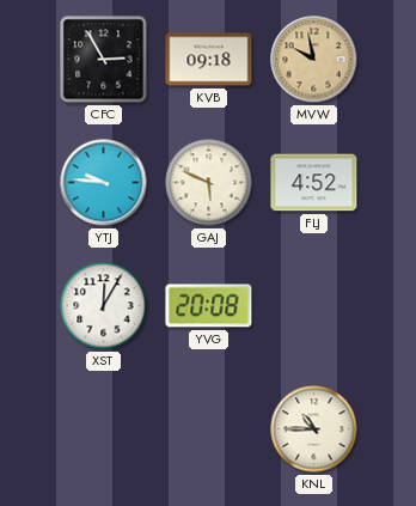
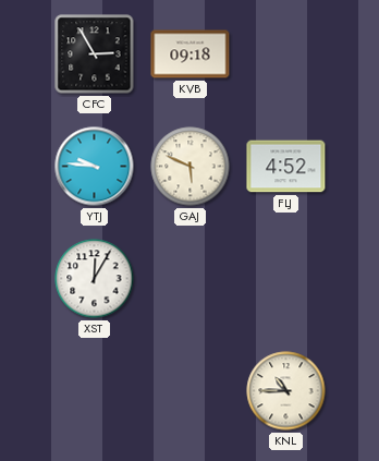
MVW: 9:58 -> none
YVG: 20:08 -> none
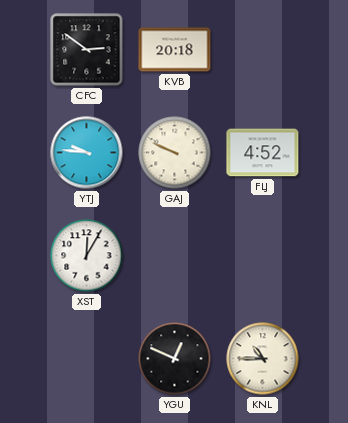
CFC: 2:55 -> 2:51
KVB: 09:18 -> 20:18
GAJ: 5:49 -> 9:49
YGU: none -> 12:49
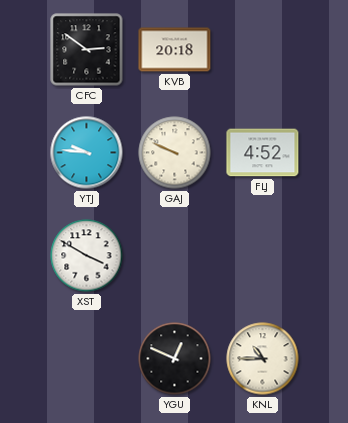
XST: 12:05 -> 3:50
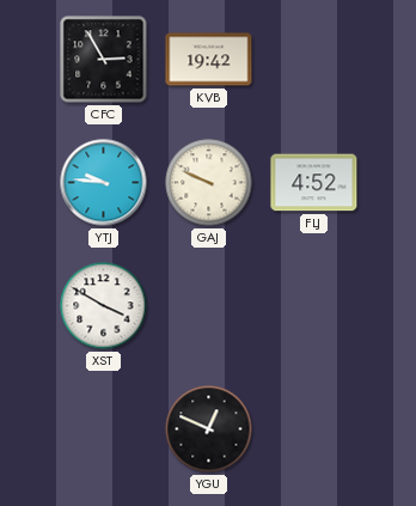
CFC: 2:51 -> 2:55
KVB: 20:18 -> 19:42
KNL: 10:45 -> none
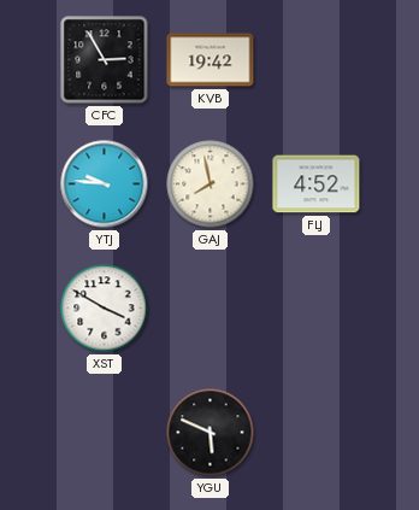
GAJ: 9:49 -> 7:58
YGU: 12:49 -> 5:49
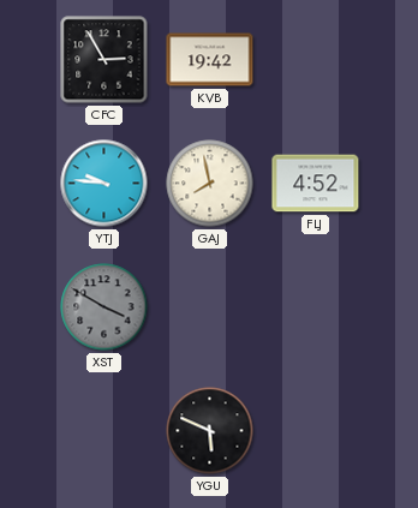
XST dial: white -> grey
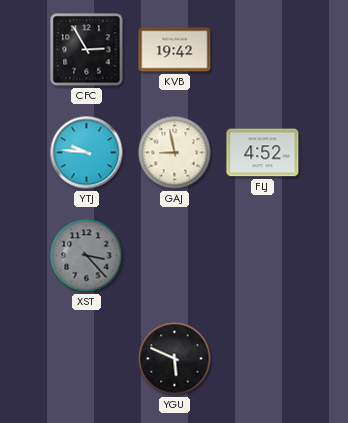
GAJ: 7:58 -> 8:58
XST: 3:50 -> 3:23
